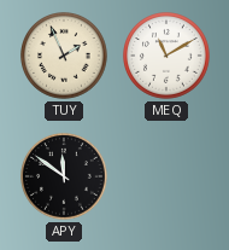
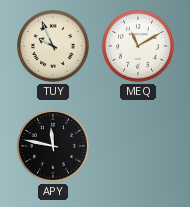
TUY: 1:56 -> 9:56
APY: 11:51 -> 11:47
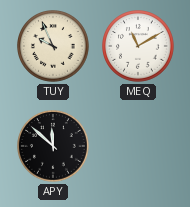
APY: 11:47 -> 11:52
